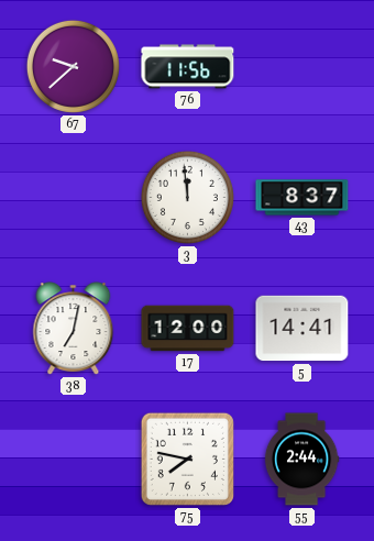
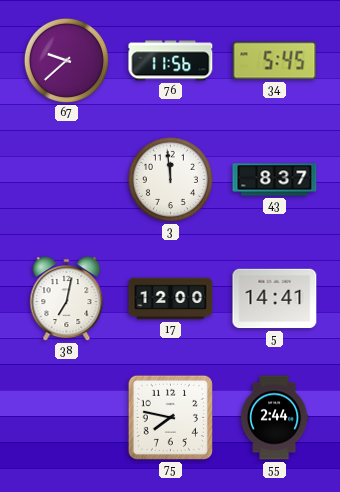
34: none -> 5:45
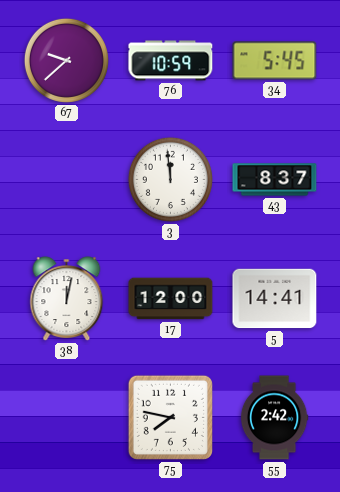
76: 11:56 -> 10:59
38: 7:02 -> 12:02
55: 2:44 -> 2:42
